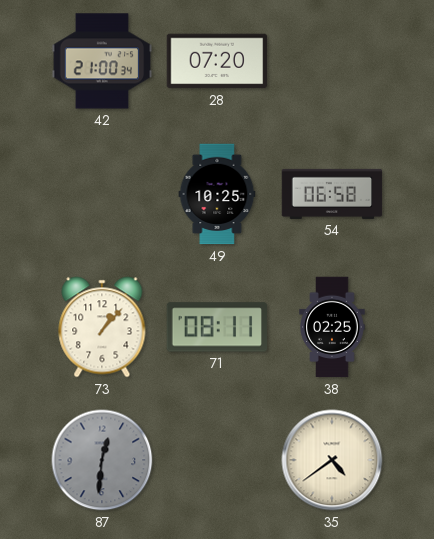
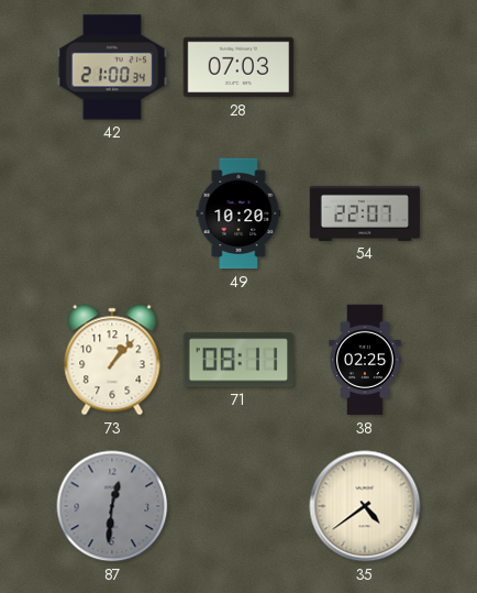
28: 07:20 -> 07:03
49: 10:25 -> 10:20
54: 06:58 -> 22:07
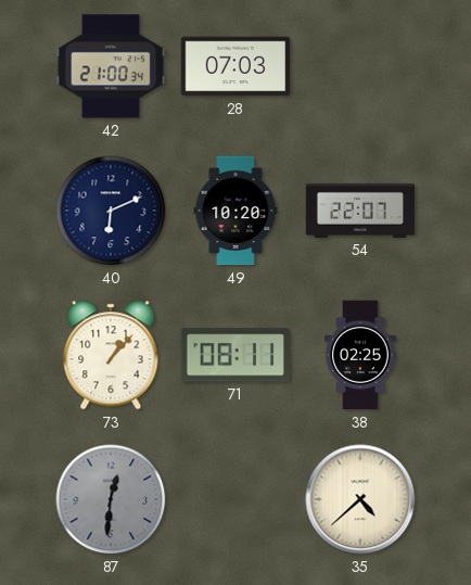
40: none -> 6:11
35: 4:39 -> 4:38
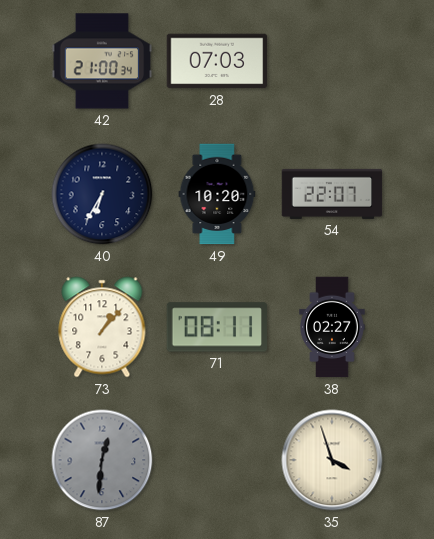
40: 6:11 -> 6:35
38: 02:25 -> 02:27
35: 4:38 -> 3:57
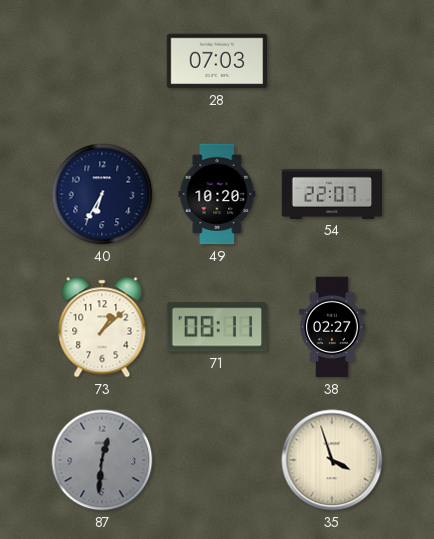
42: 21:00 -> none
73: 1:07 -> 1:08
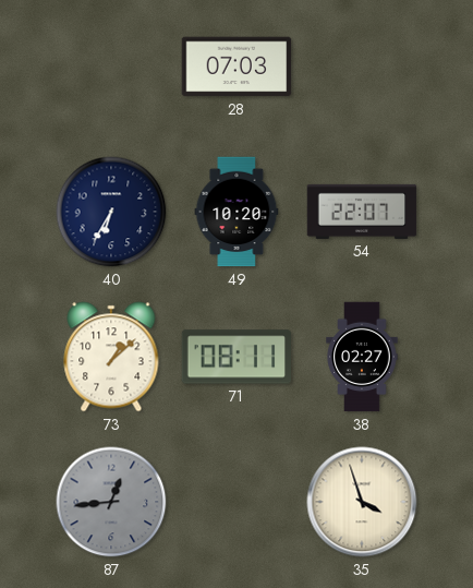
87: 12:31 -> 12:44
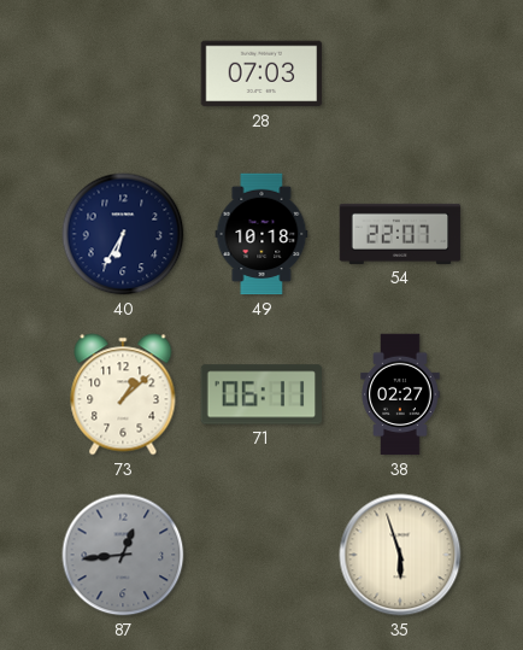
49: 10:20 -> 10:18
71: 08:11 -> 06:11
35: 3:57 -> 5:57
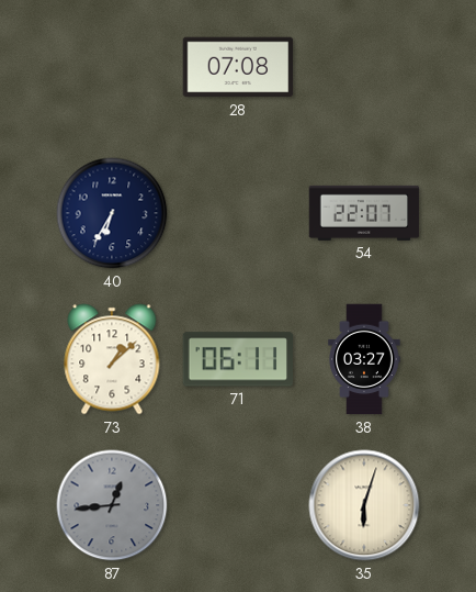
28: 07:03 -> 07:08
49: 10:18 -> none
38: 02:27 -> 03:27
35: 5:57 -> 6:03
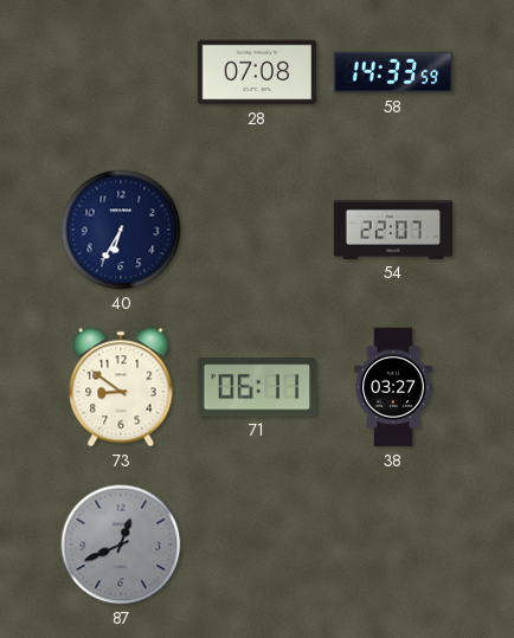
58: none -> 14:33
73: 1:08 -> 8:51
87: 12:44 -> 12:41
35: 6:03 -> none
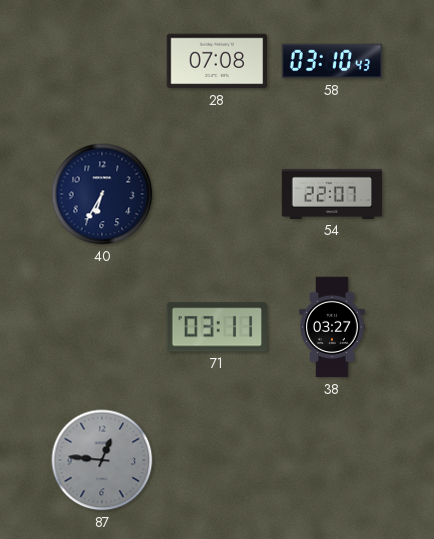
58: 14:33 -> 03:10
73: 8:51 -> none
71: 06:11 -> 03:11
87: 12:41 -> 12:46
